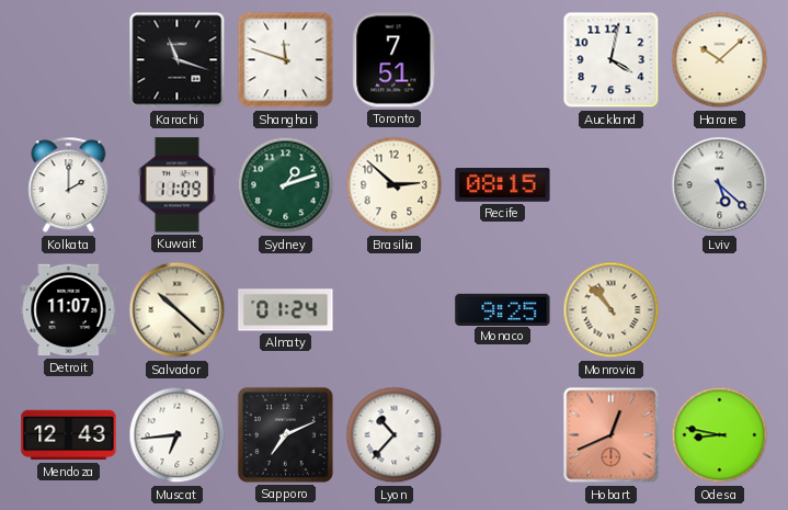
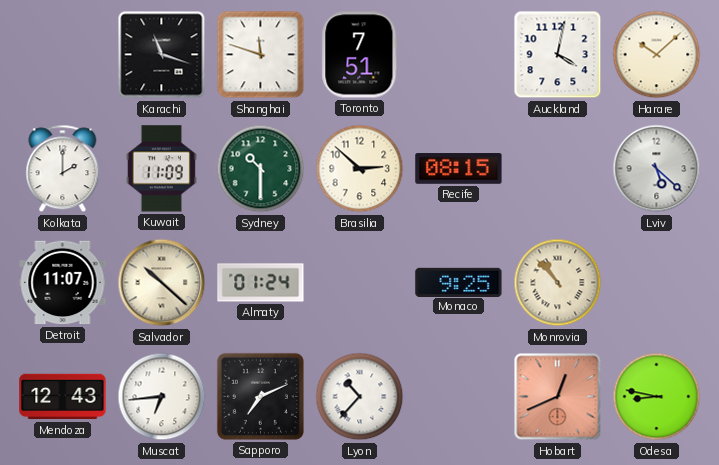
Sydney: 1:12 -> 10:30
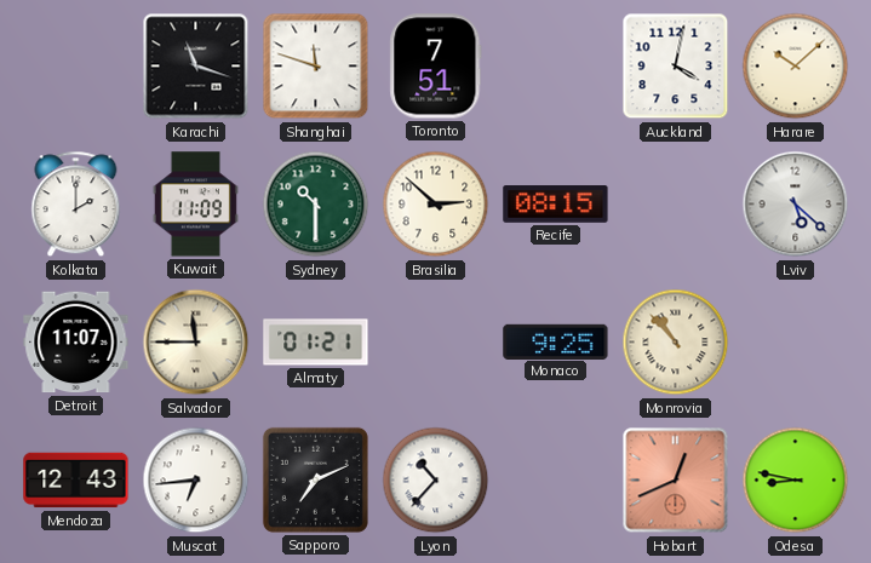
Salvador: 10:22 -> 11:45
Almaty: 01:24 -> 01:21
